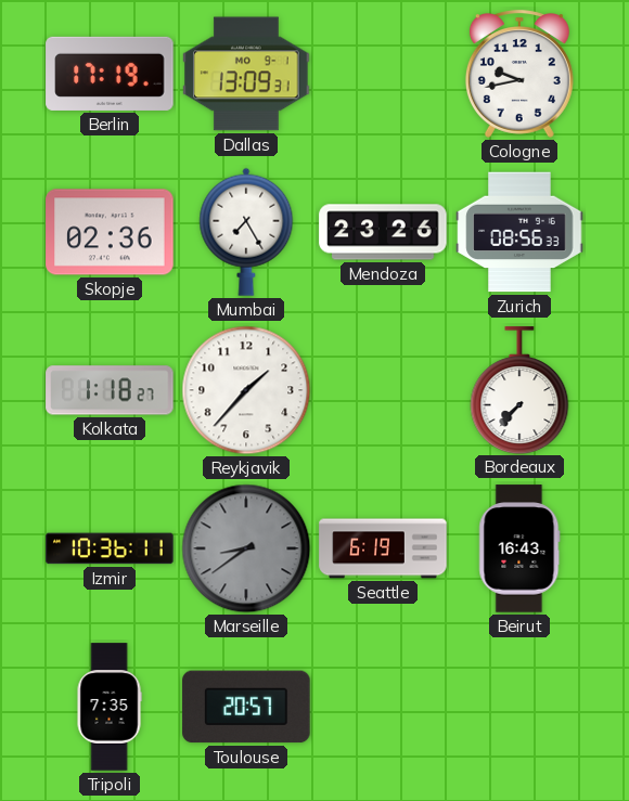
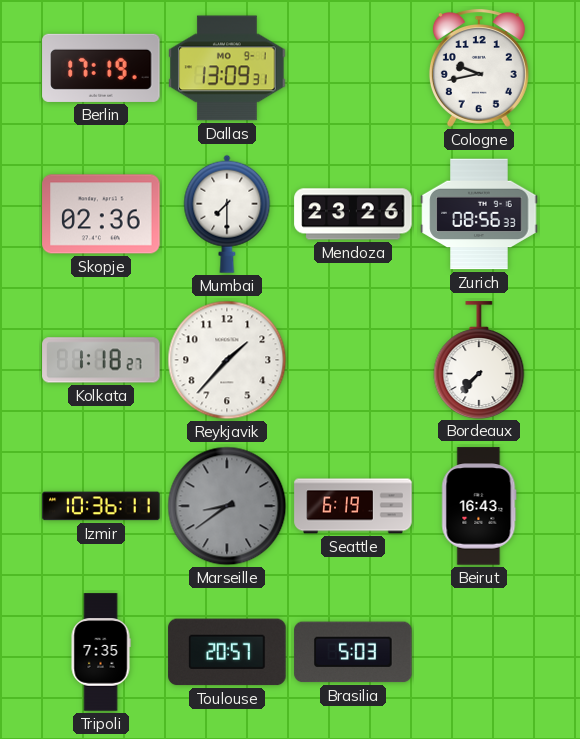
Mumbai: 7:25 -> 7:30
Brasilia: none -> 5:03
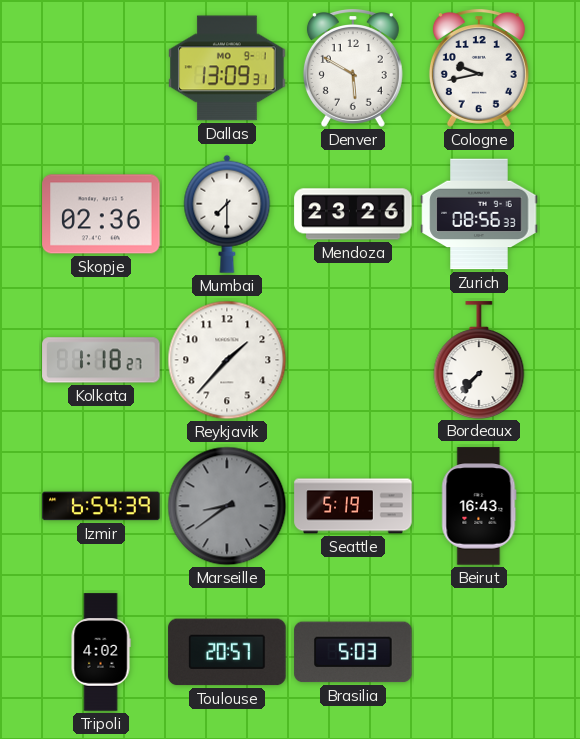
Berlin: 17:19 -> none
Denver: none -> 5:50
Izmir: 10:36 -> 6:54
Seattle: 6:19 -> 5:19
Tripoli: 7:35 -> 4:02
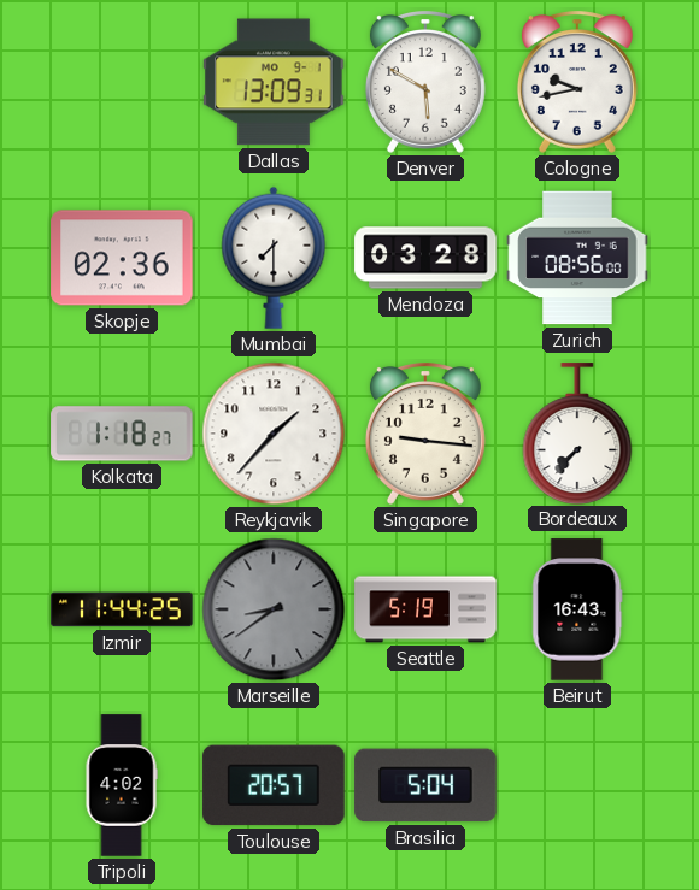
Mendoza: 23:26 -> 03:28
Zurich: 08:56:33 -> 08:56:00
Singapore: none -> 9:16
Izmir: 6:54 -> 11:44
Brasilia: 5:03 -> 5:04
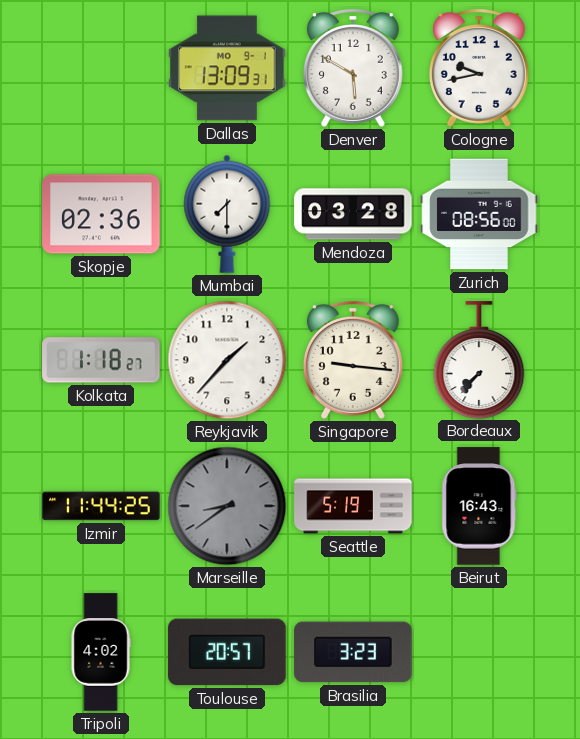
Brasilia: 5:04 -> 3:23
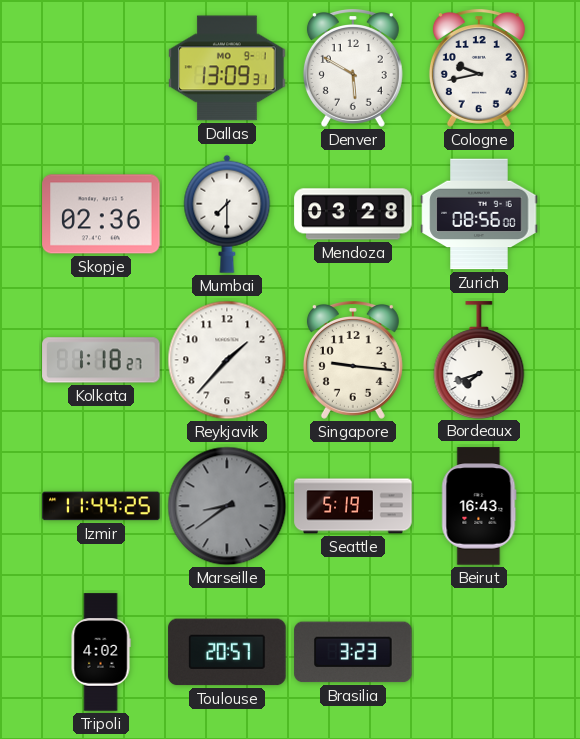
Bordeaux: 7:37 -> 7:42
